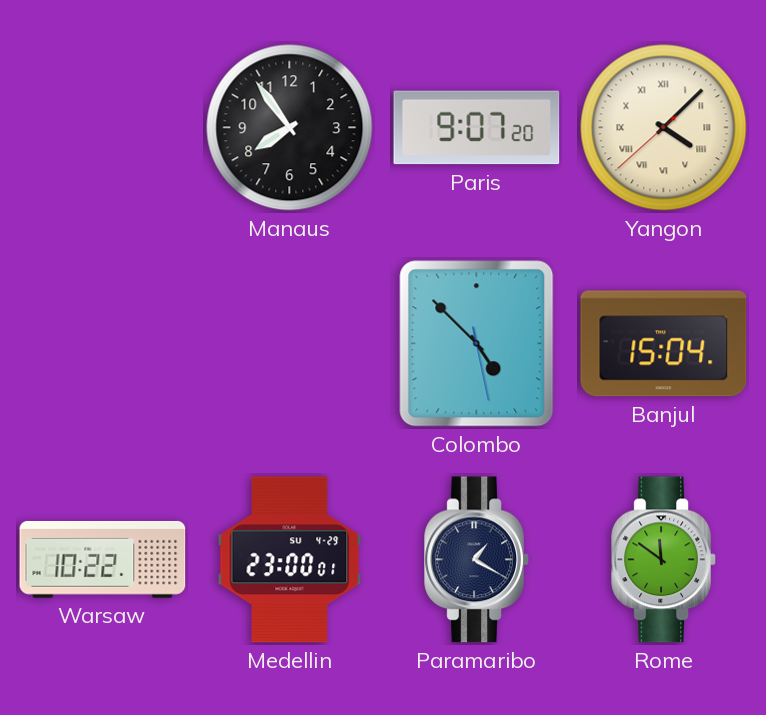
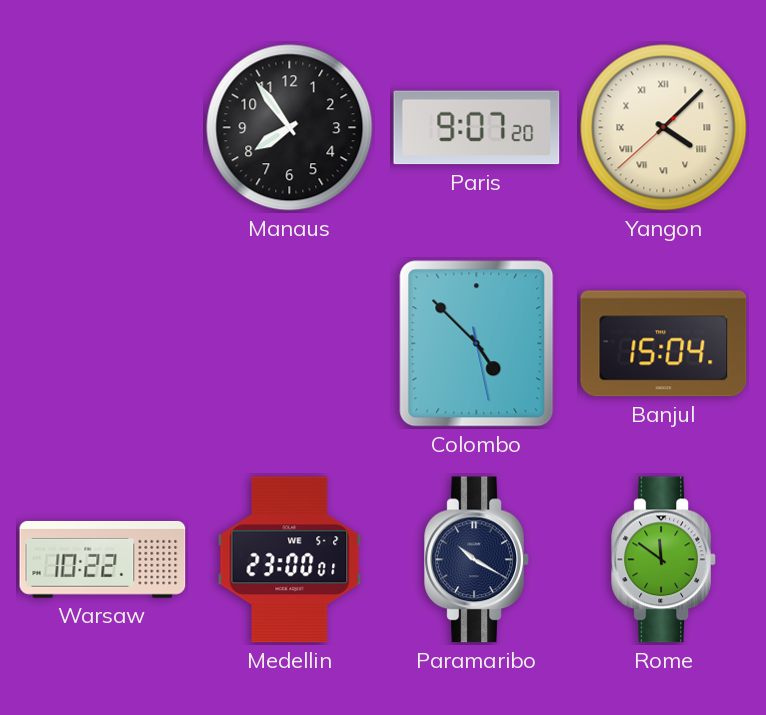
Medellin date: SU 4-29 -> WE 5-2
Paramaribo: 1:20 -> 10:20
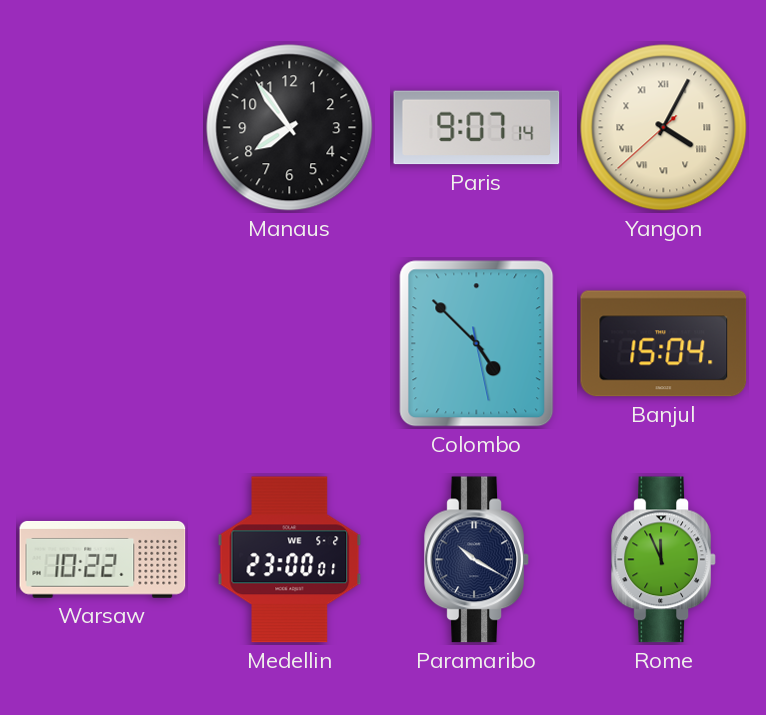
Paris: 9:07:20 -> 9:07:14
Yangon: 4:07 -> 4:04
Rome: 11:51 -> 11:56
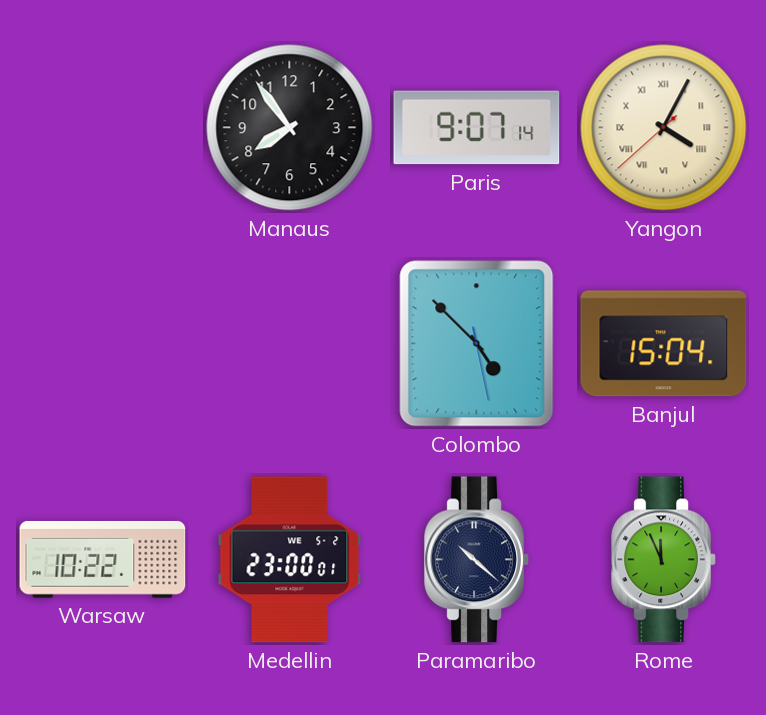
Paramaribo: 10:20 -> 10:22
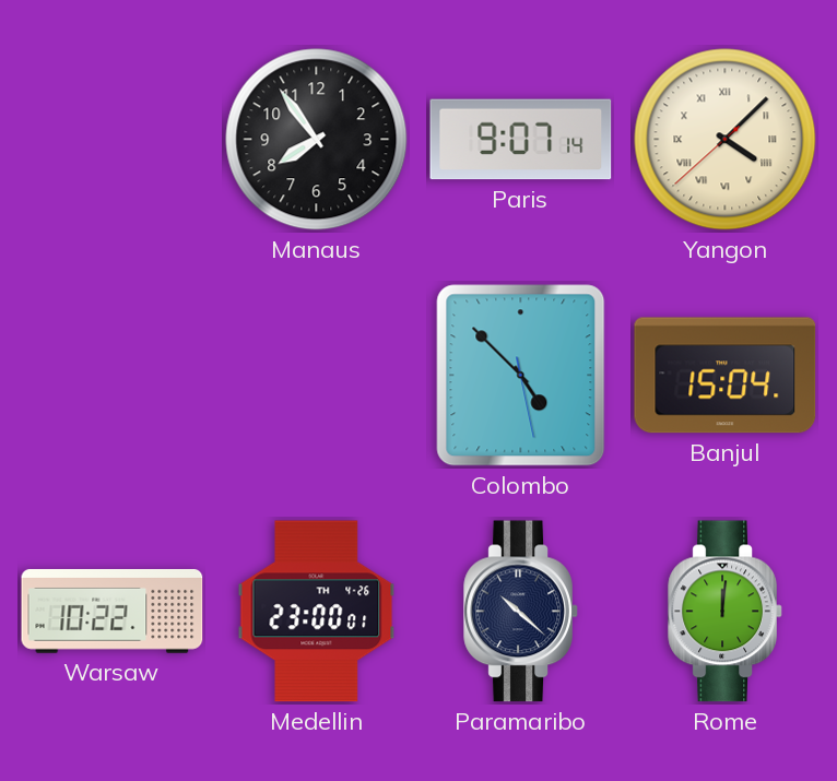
Yangon: 4:04 -> 4:07
Medellin date: WE 5-2 -> TH 4-26
Rome: 11:56 -> 12:01
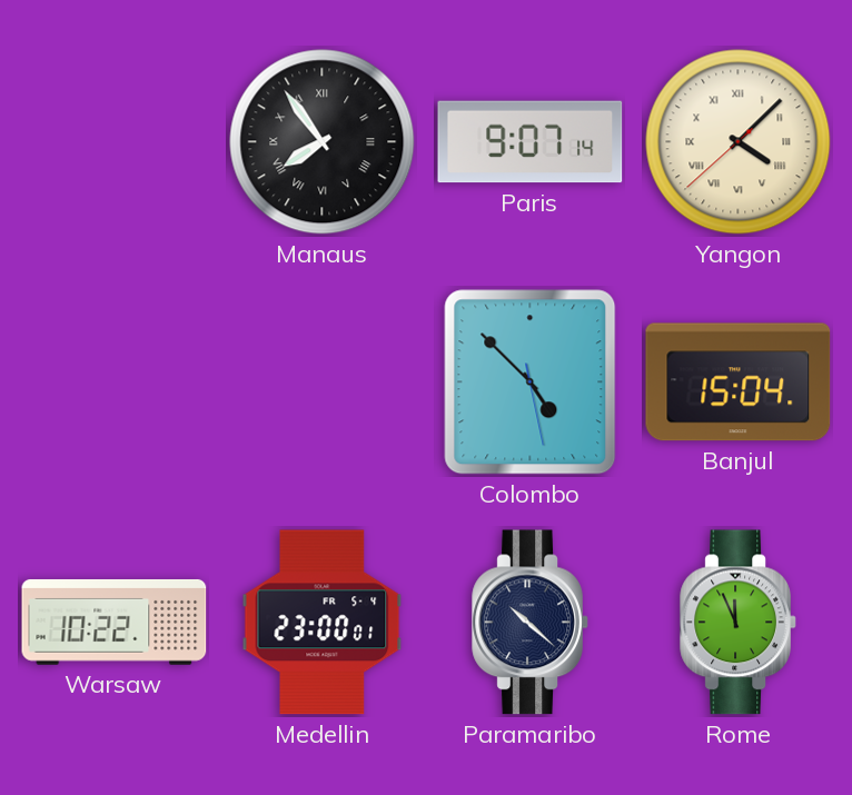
Manaus numerals: Arabic -> Roman
Medellin date: TH 4-26 -> FR 5-4
Rome: 12:01 -> 11:56
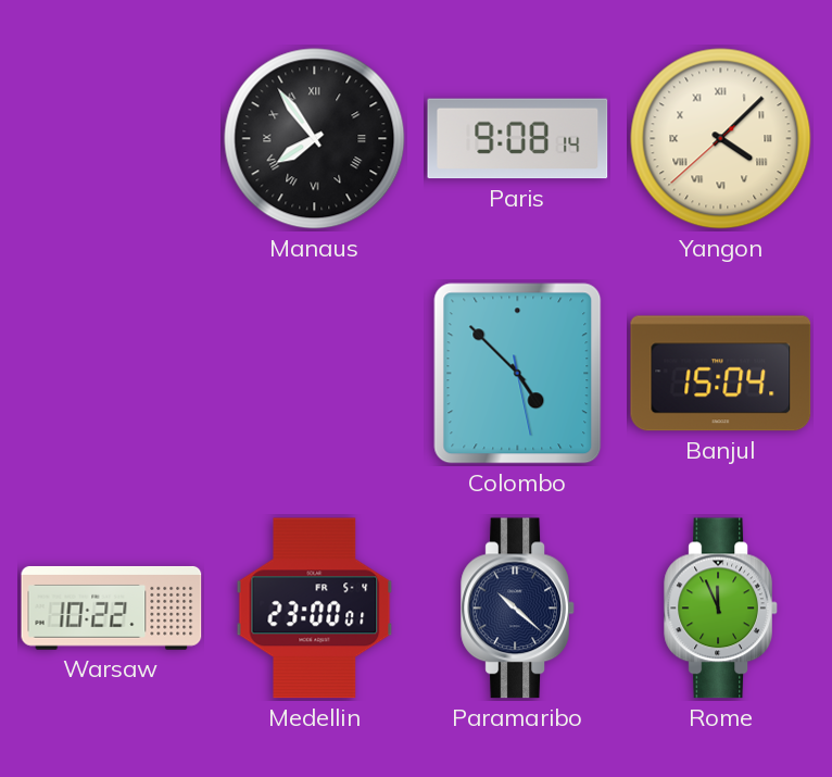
Paris: 9:07 -> 9:08
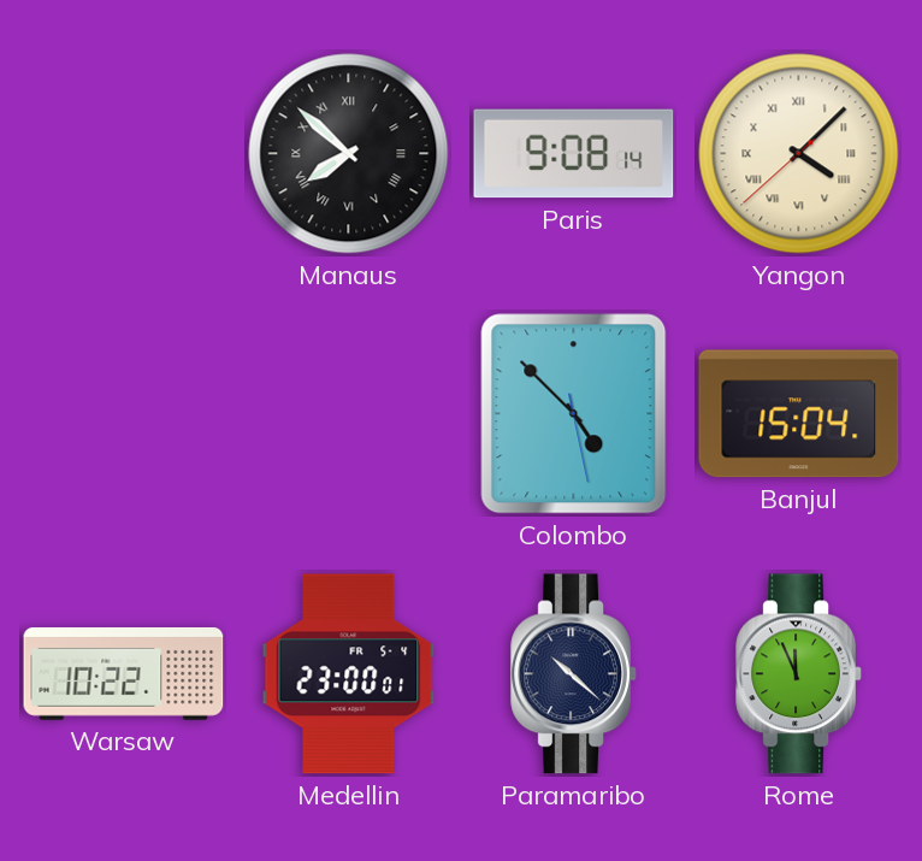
Manaus: 7:54 -> 7:52
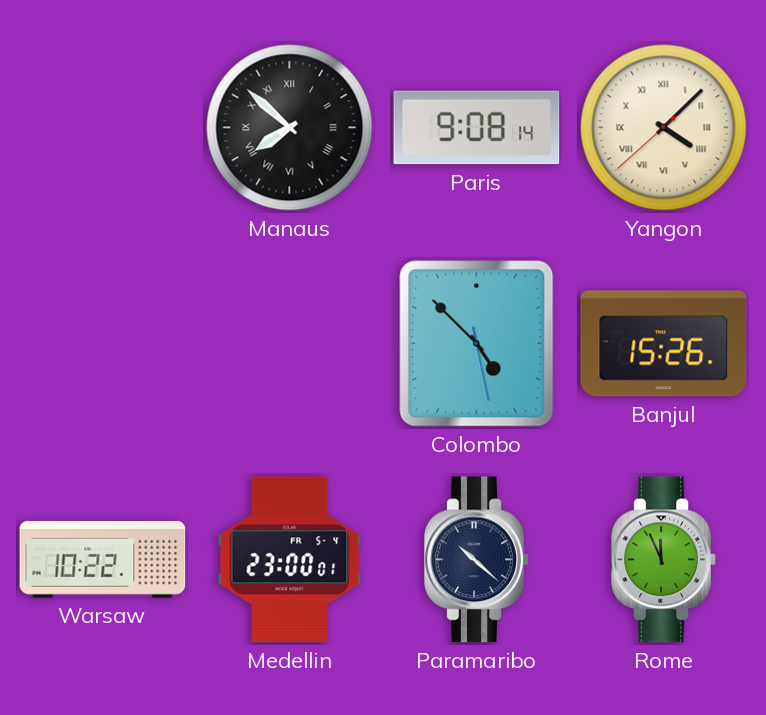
Banjul: 15:04 -> 15:26
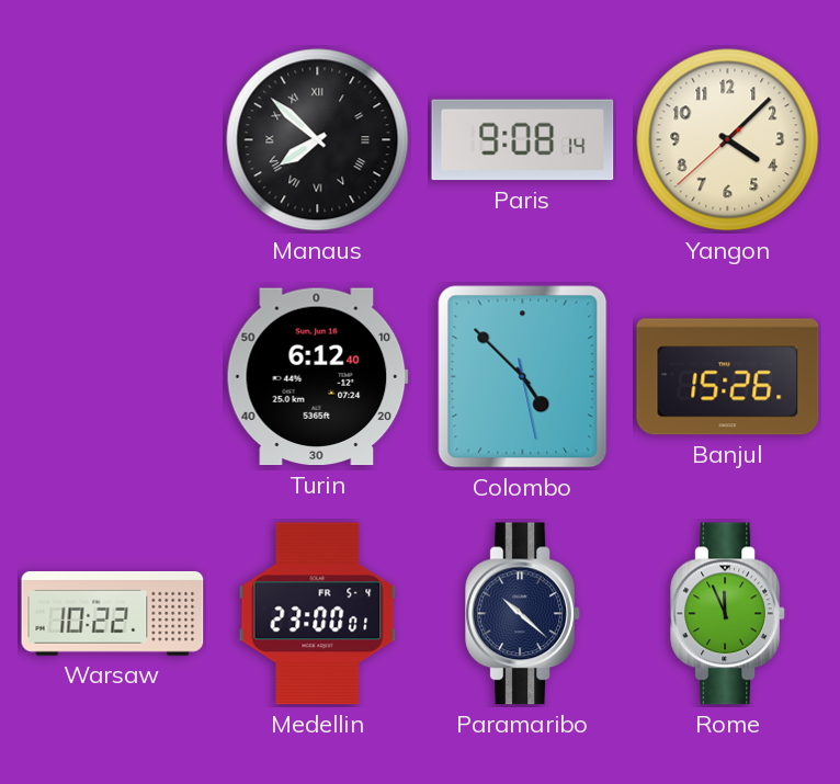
Yangon numerals: Roman -> Arabic
Turin: none -> 6:12
